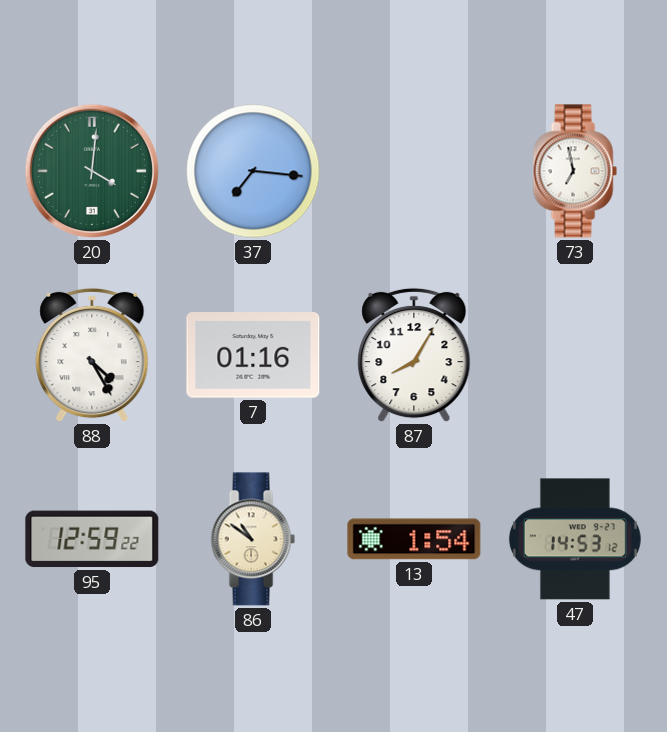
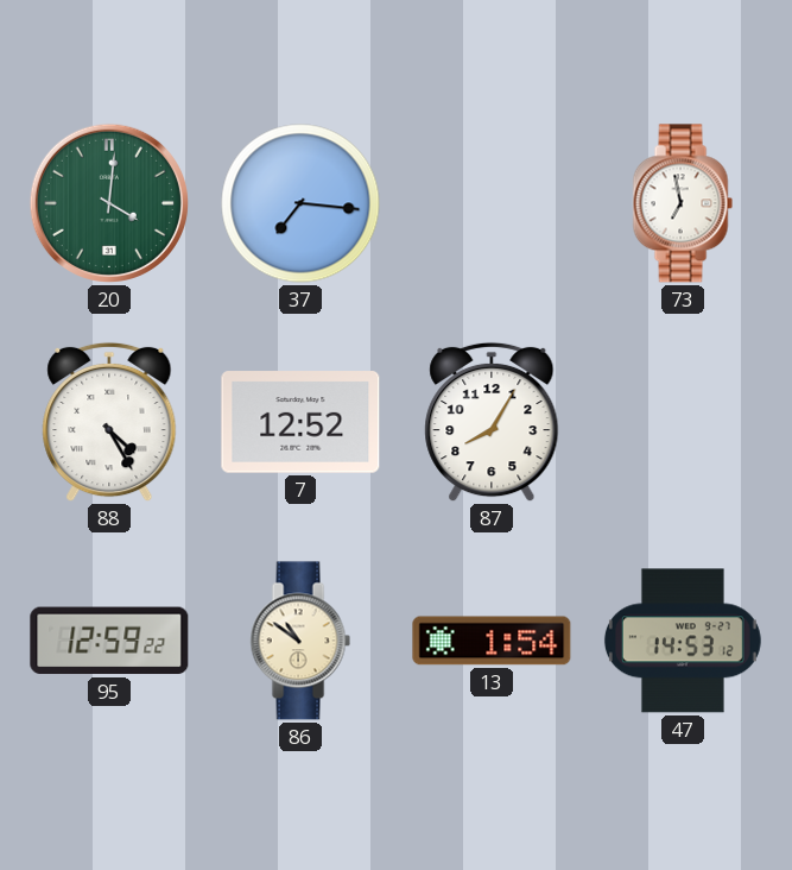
7: 01:16 -> 12:52
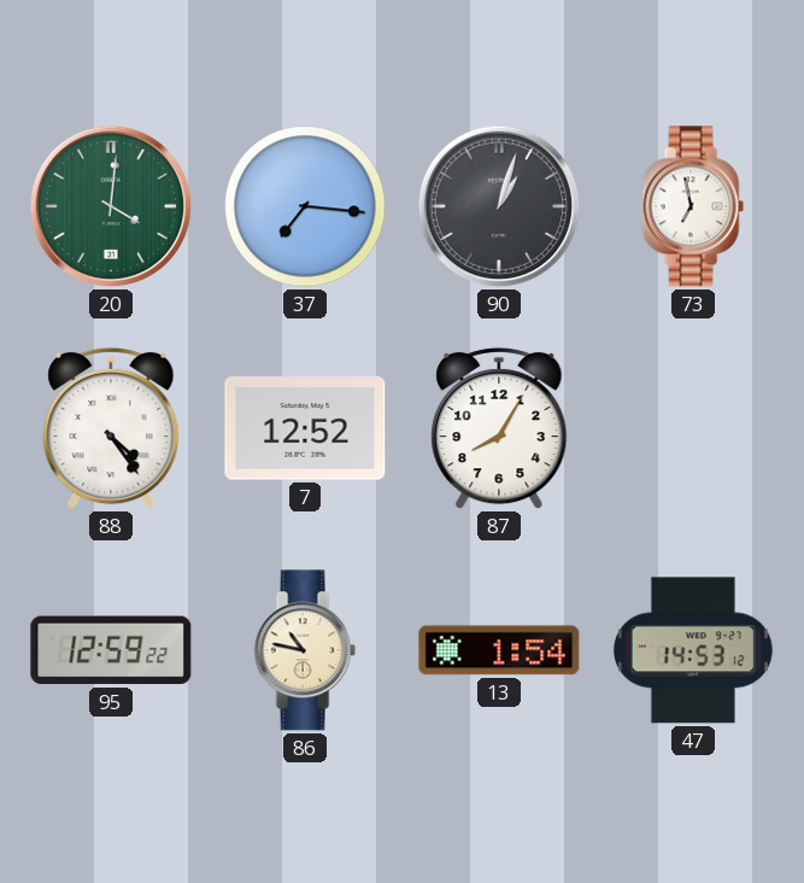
90: none -> 1:03
88: 4:25 -> 4:24
86: 10:51 -> 10:47
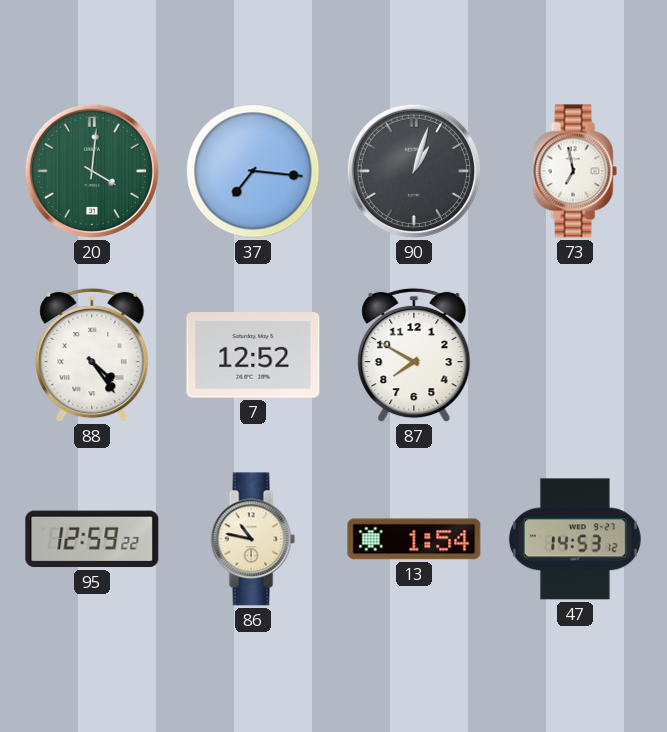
87: 8:05 -> 7:50
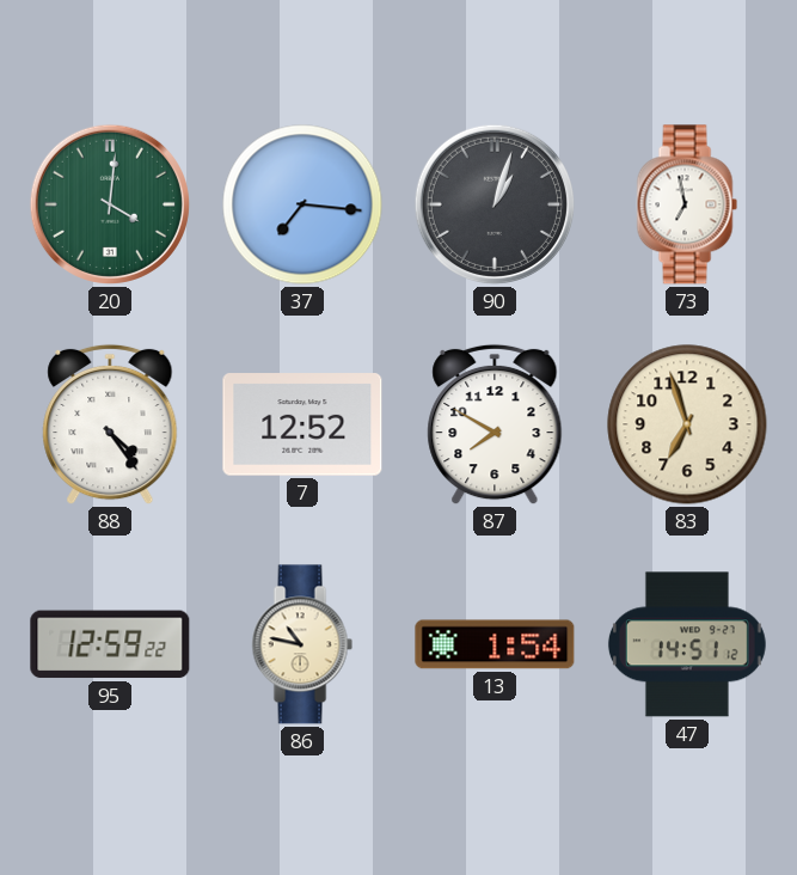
83: none -> 6:57
47: 14:53 -> 14:51
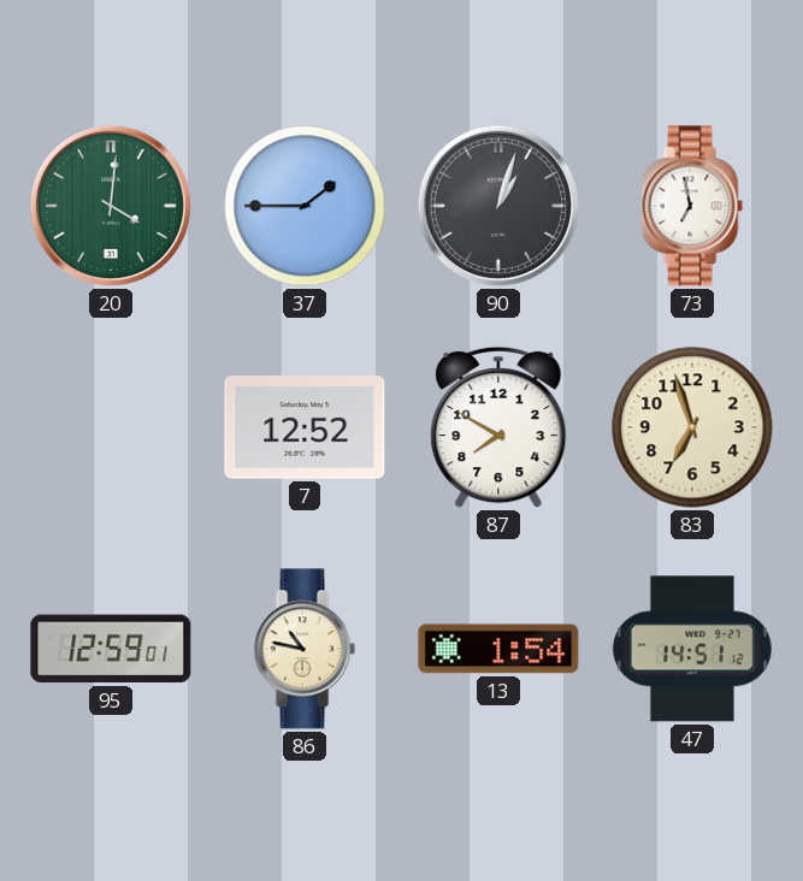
37: 7:16 -> 1:45
88: 4:24 -> none
95: 12:59:22 -> 12:59:01
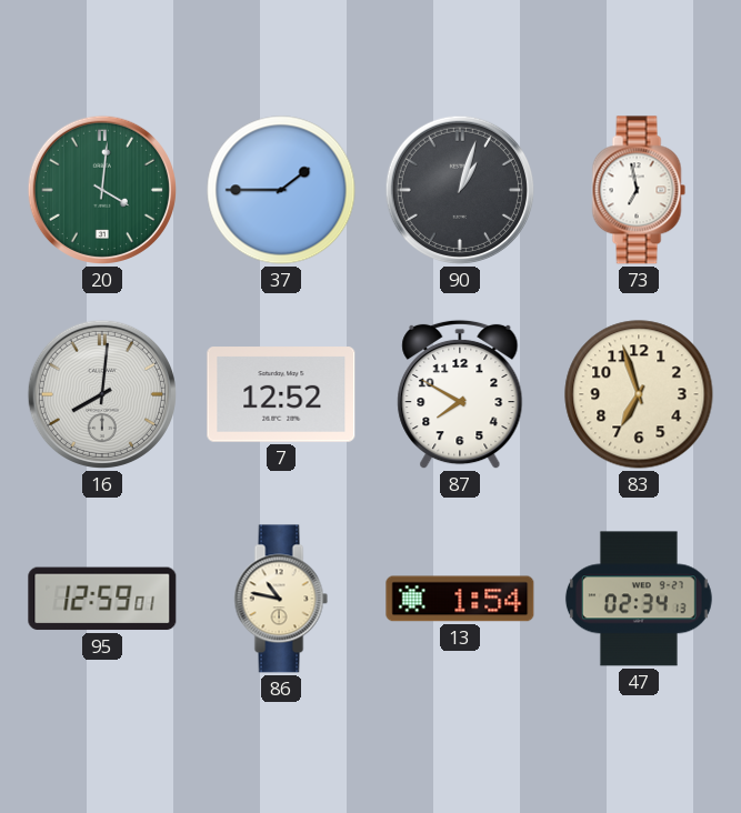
16: none -> 8:01
47: 14:51 -> 02:34
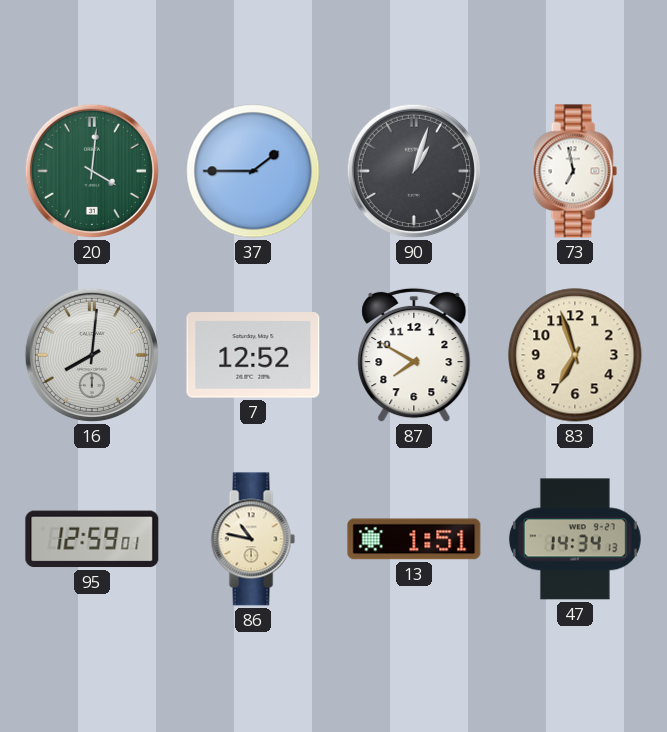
13: 1:54 -> 1:51
47: 02:34 -> 14:34
